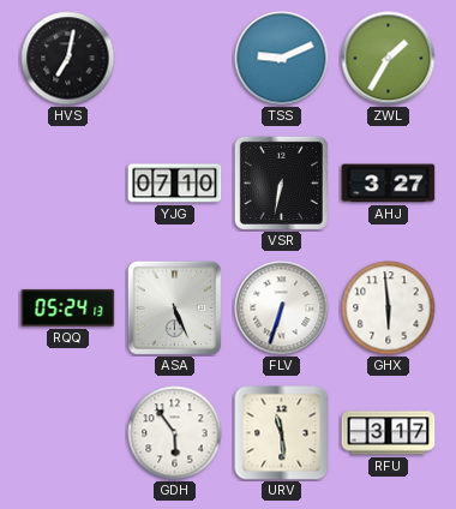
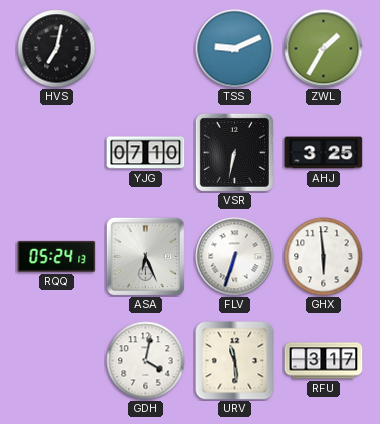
AHJ: 3:27 -> 3:25
ASA: 5:26 -> 6:26
GDH: 5:54 -> 4:02
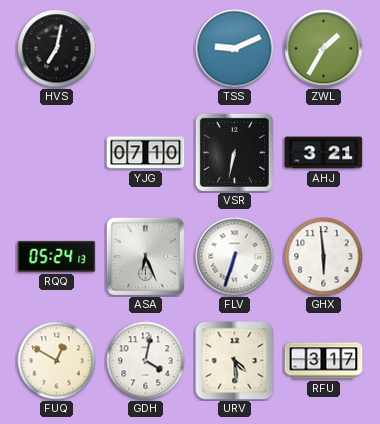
AHJ: 3:25 -> 3:21
FUQ: none -> 12:50
URV: 11:29 -> 4:29
